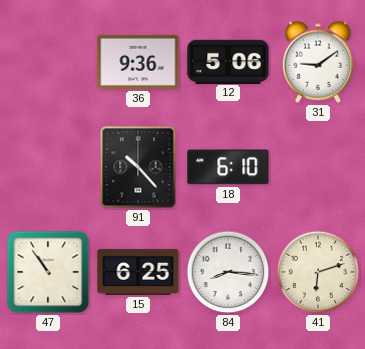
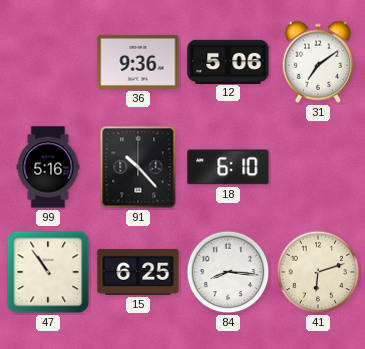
31: 9:09 -> 7:09
99: none -> 5:16
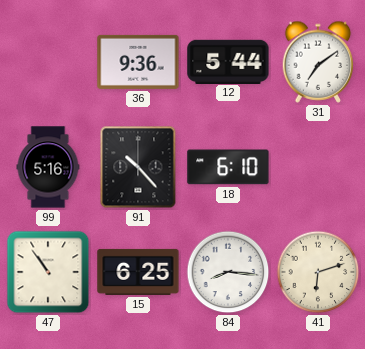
12: 5:06 -> 5:44
